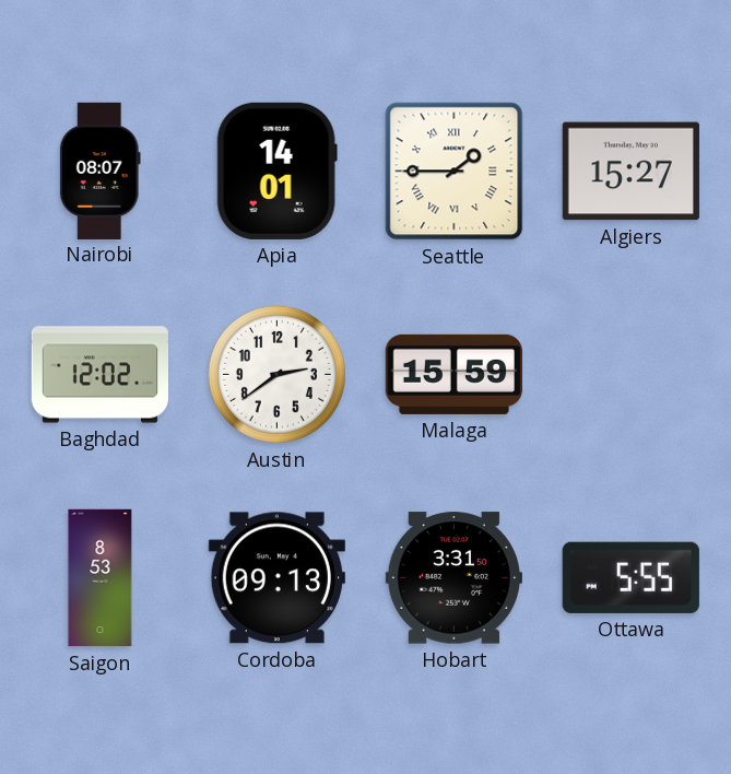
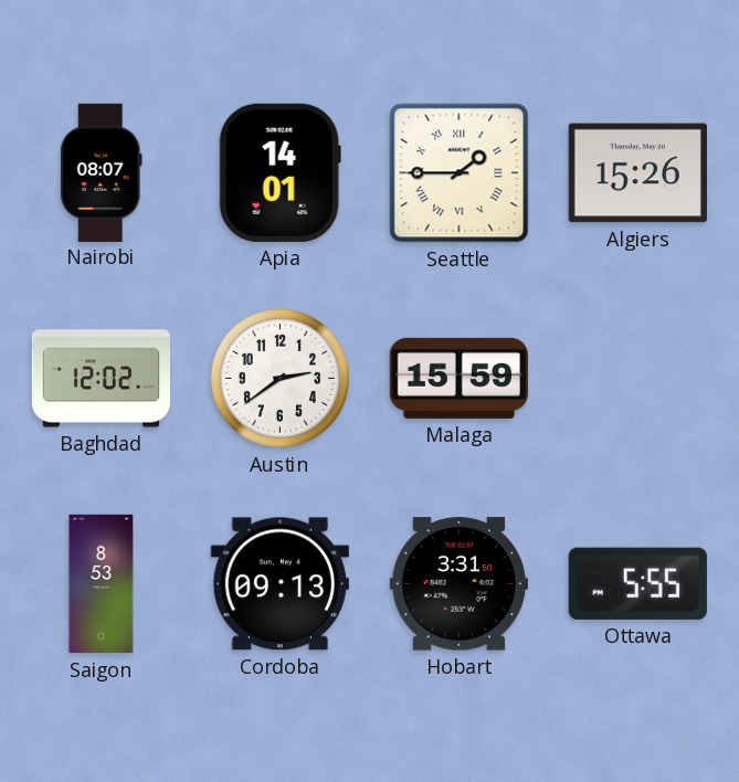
Algiers: 15:27 -> 15:26
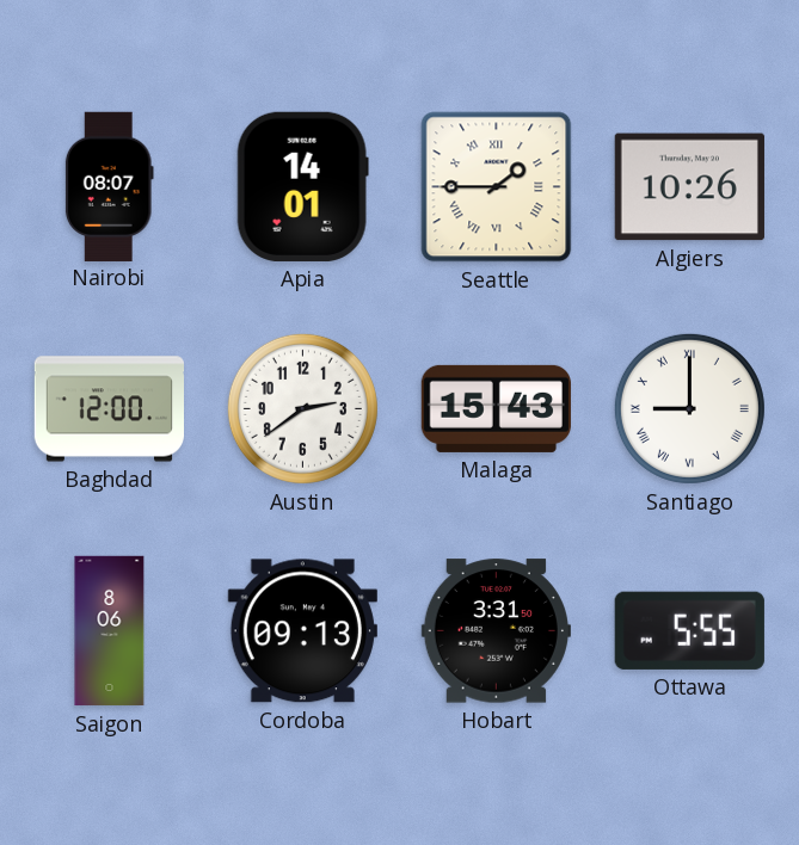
Algiers: 15:26 -> 10:26
Baghdad: 12:02 -> 12:00
Malaga: 15:59 -> 15:43
Santiago: none -> 9:00
Saigon: 8:53 -> 8:06
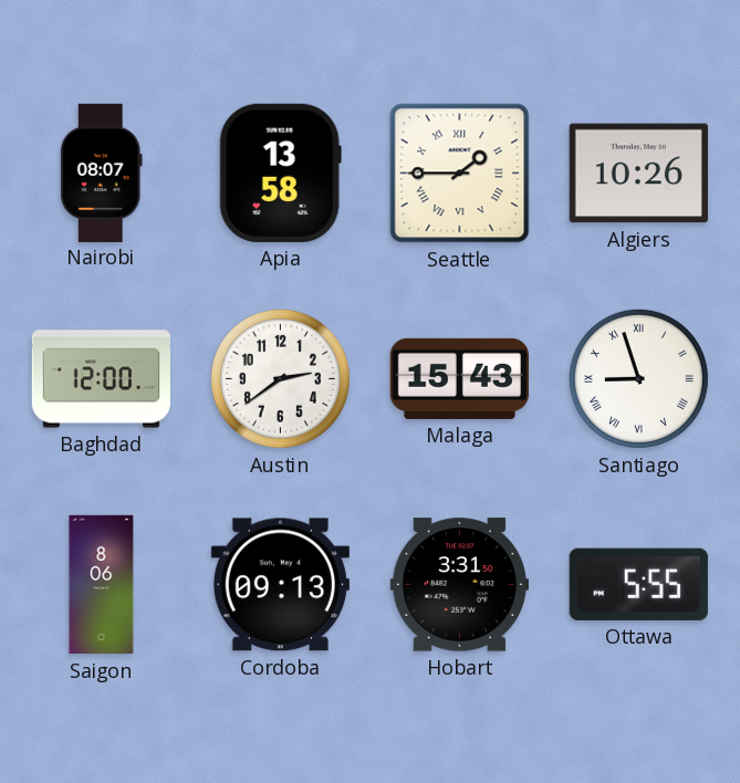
Apia: 14:01 -> 13:58
Santiago: 9:00 -> 8:57
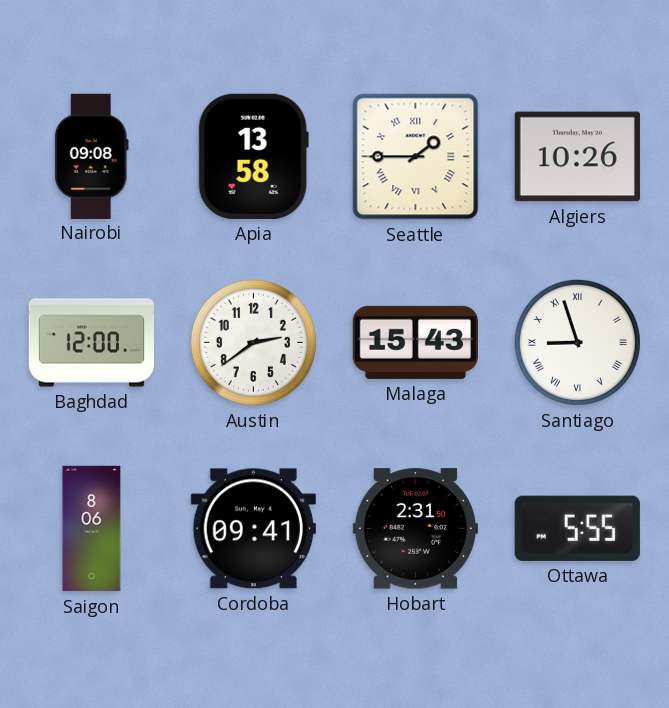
Nairobi: 08:07 -> 09:08
Cordoba: 09:13 -> 09:41
Hobart: 3:31 -> 2:31
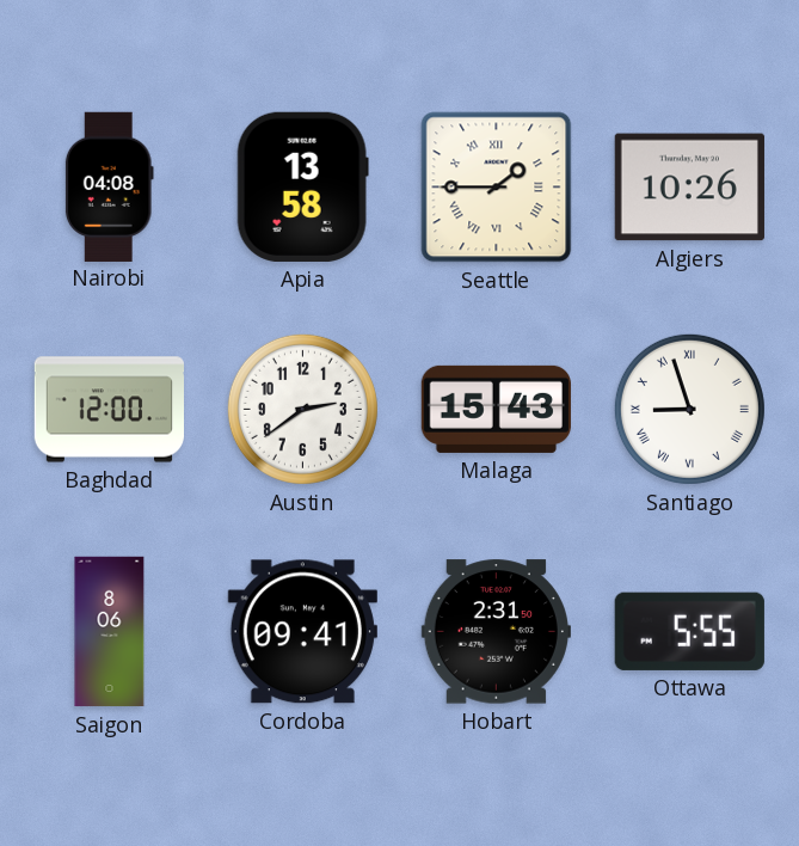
Nairobi: 09:08 -> 04:08
